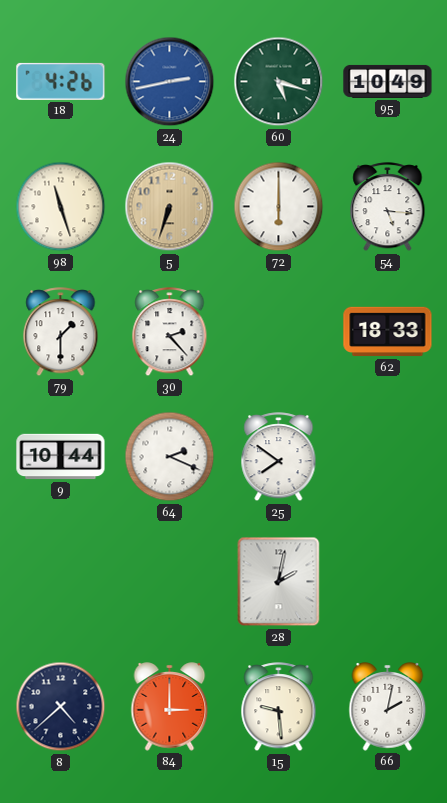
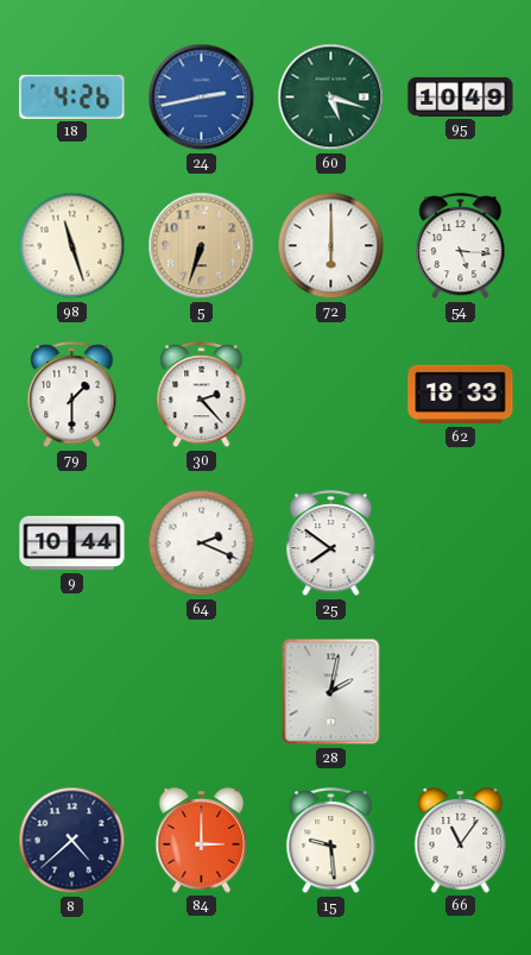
66: 2:02 -> 11:06
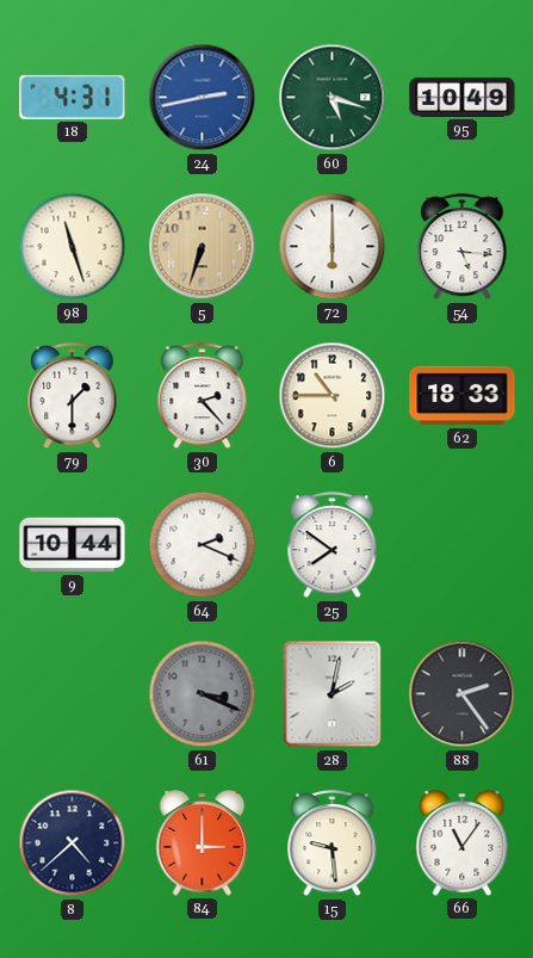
18: 4:26 -> 4:31
6: none -> 10:45
61: none -> 3:19
88: none -> 2:24
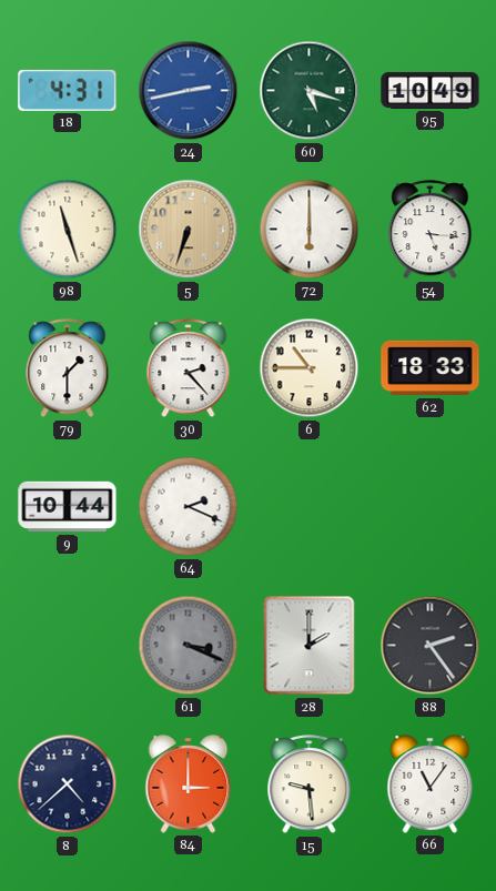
25: 7:51 -> none
28: 2:02 -> 2:00
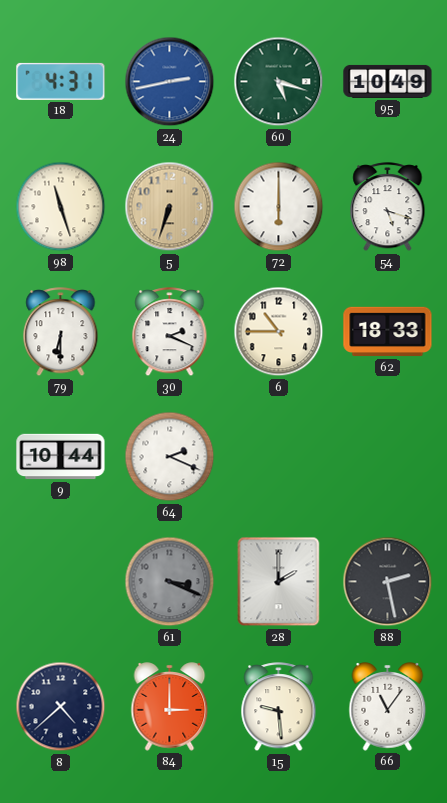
54: 5:16 -> 5:18
79: 1:30 -> 6:30
30: 2:23 -> 2:19
88: 2:24 -> 2:28
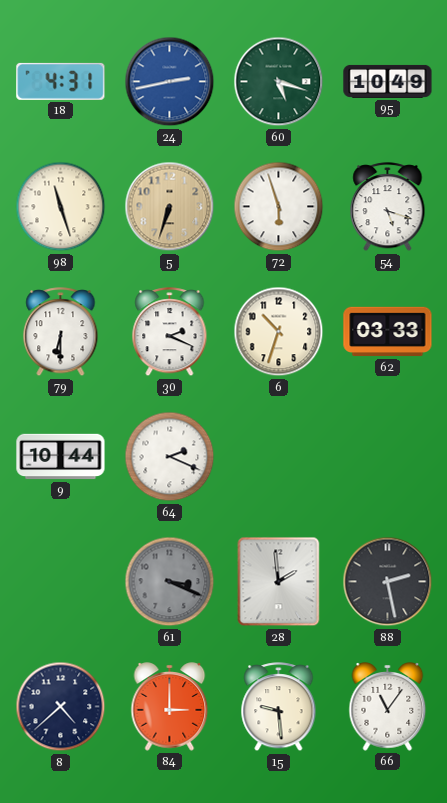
72: 6:00 -> 5:57
6: 10:45 -> 10:33
62: 18:33 -> 03:33
28: 2:00 -> 1:59
